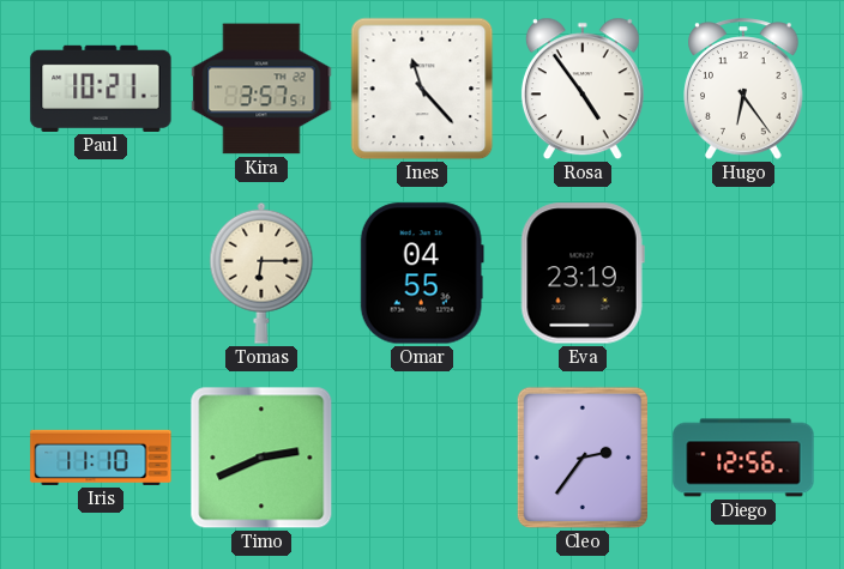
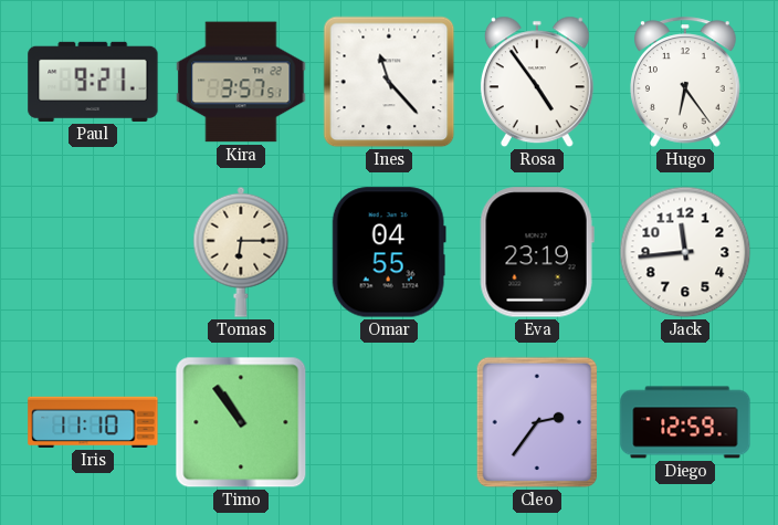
Paul: 10:21 -> 9:21
Jack: none -> 11:44
Timo: 2:41 -> 10:54
Diego: 12:56 -> 12:59
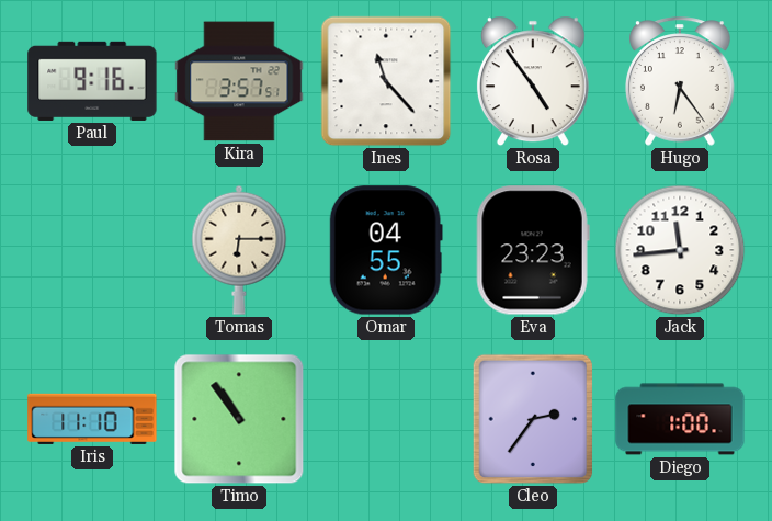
Paul: 9:21 -> 9:16
Eva: 23:19 -> 23:23
Diego: 12:59 -> 1:00
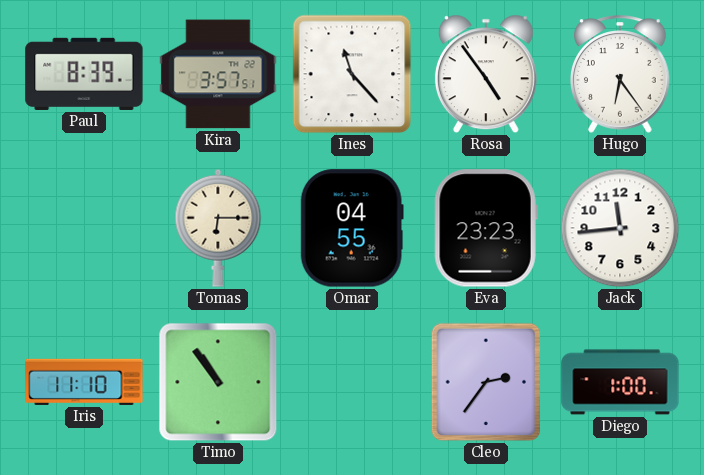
Paul: 9:16 -> 8:39
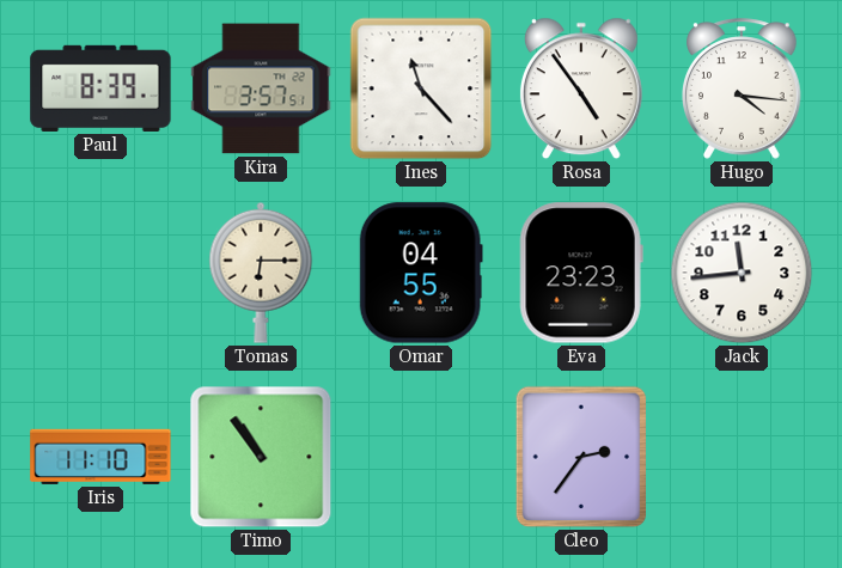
Hugo: 6:24 -> 4:16
Diego: 1:00 -> none
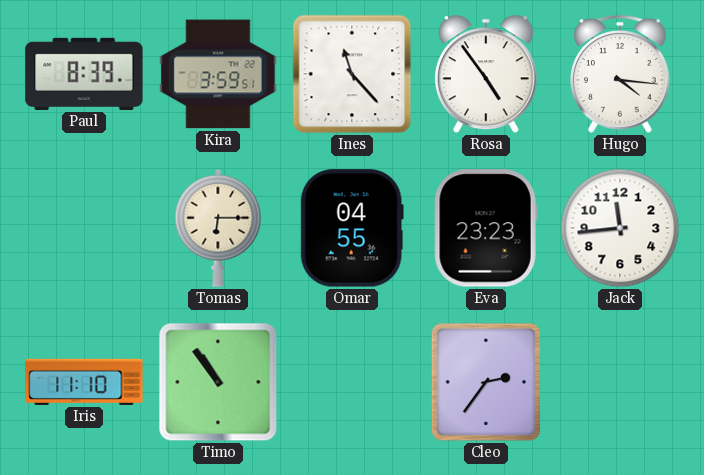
Kira: 3:57 -> 3:59
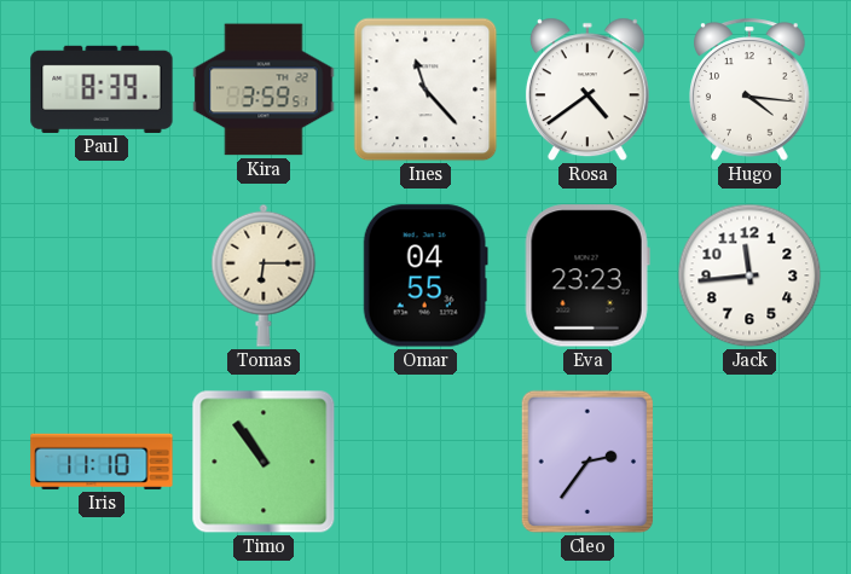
Rosa: 4:54 -> 4:39
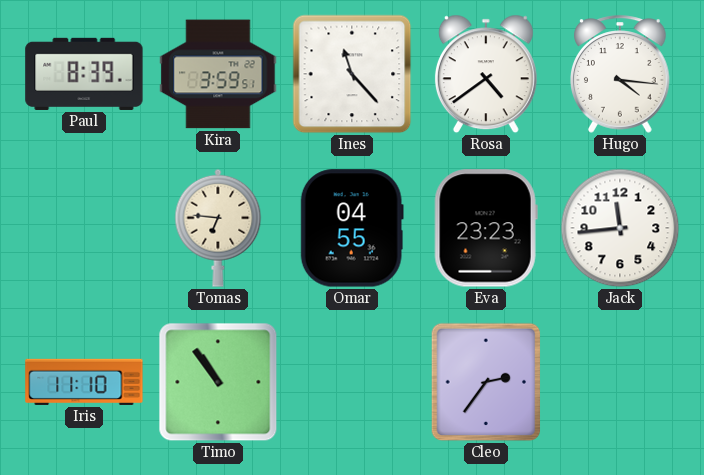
Tomas: 6:15 -> 6:46
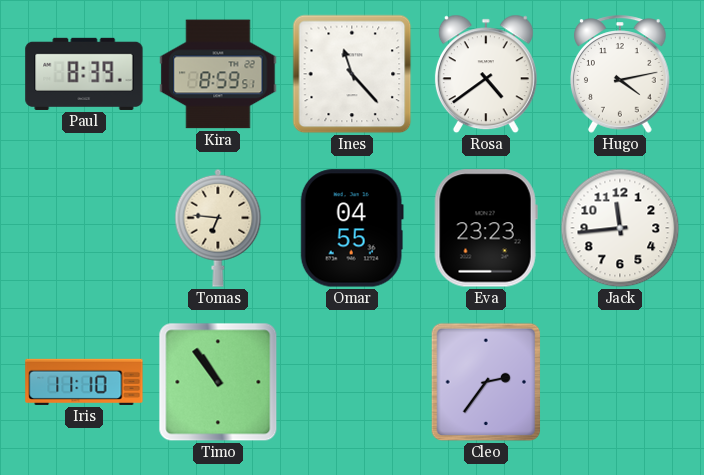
Kira: 3:59 -> 8:59
Hugo: 4:16 -> 4:13
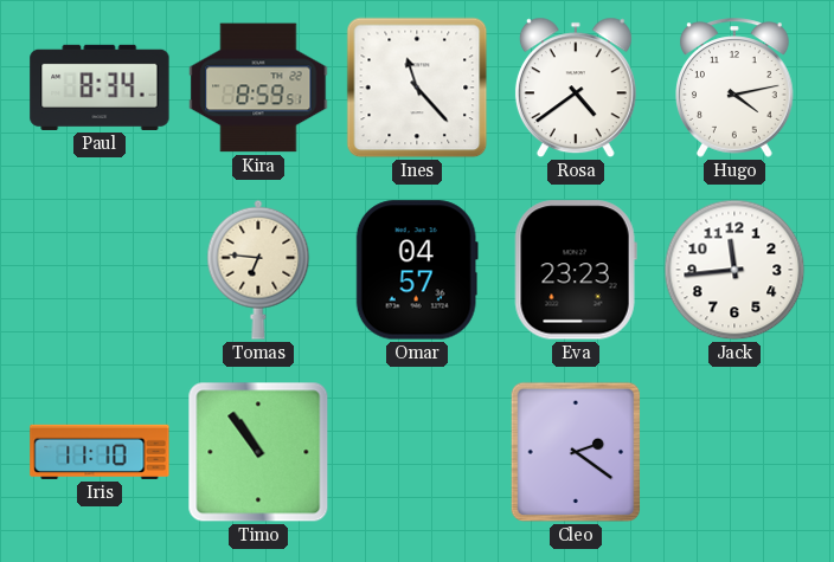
Paul: 8:39 -> 8:34
Omar: 04:55 -> 04:57
Cleo: 2:36 -> 2:21
